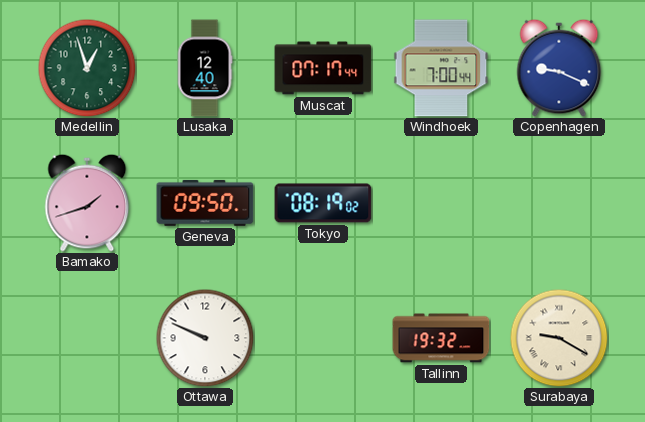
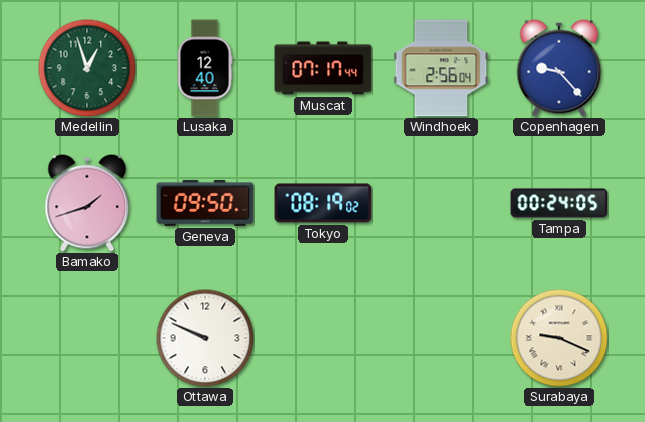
Windhoek: 7:00 -> 2:56
Copenhagen: 9:19 -> 9:23
Tampa: none -> 00:24
Tallinn: 19:32 -> none
Surabaya: 9:20 -> 9:19
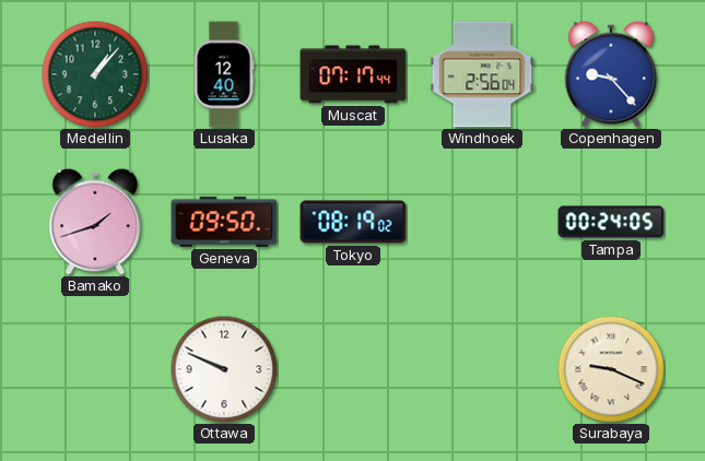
Medellin: 12:57 -> 1:07
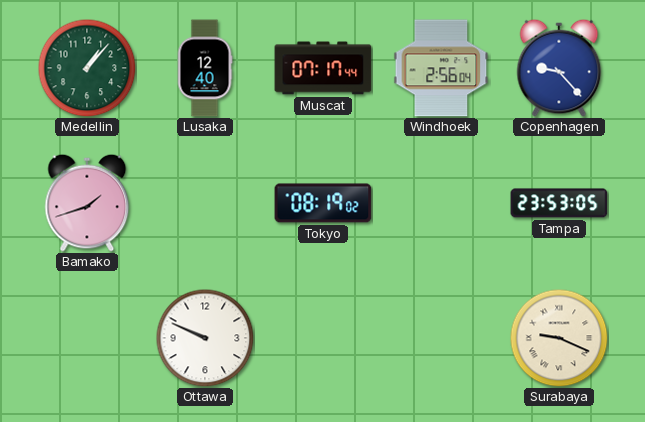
Geneva: 09:50 -> none
Tampa: 00:24 -> 23:53
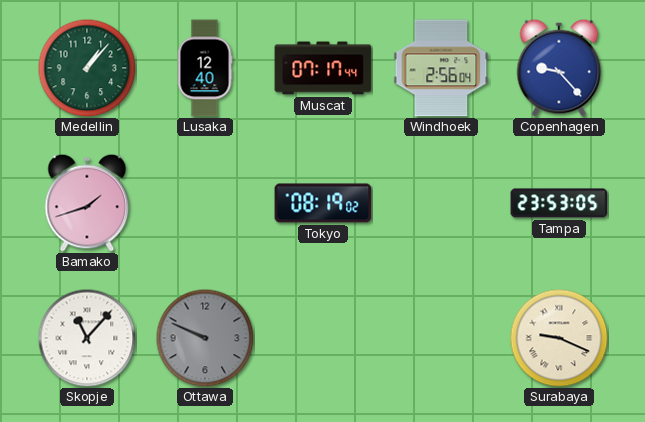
Skopje: none -> 11:07
Ottawa dial: white -> grey
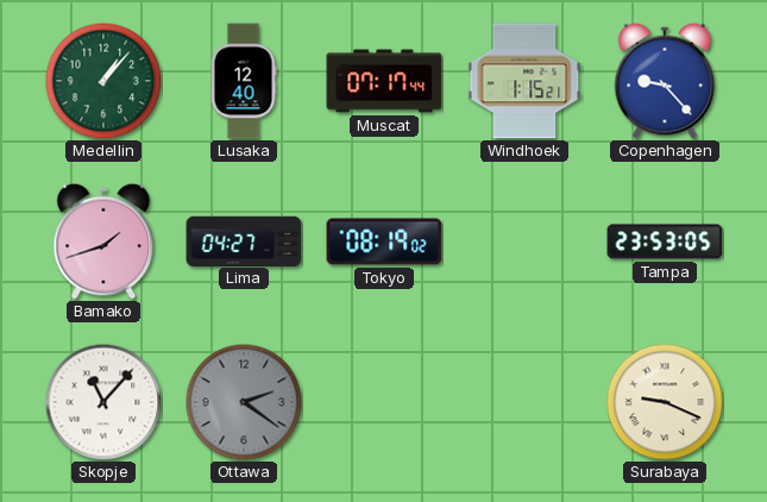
Windhoek: 2:56 -> 1:15
Lima: none -> 04:27
Ottawa: 9:49 -> 2:21
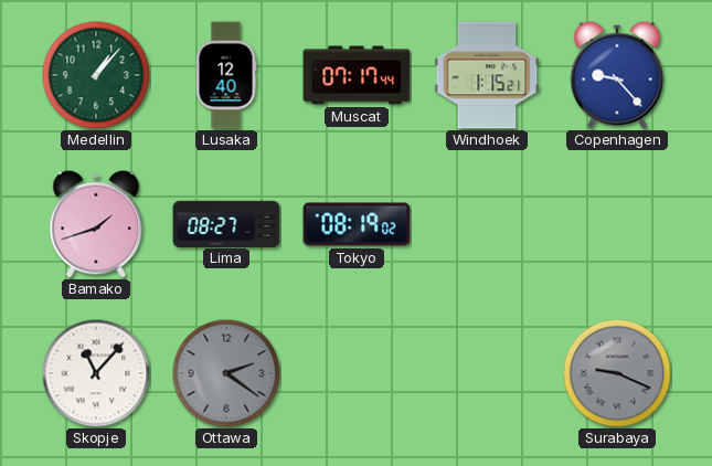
Lima: 04:27 -> 08:27
Tampa: 23:53 -> none
Surabaya dial: cream -> grey
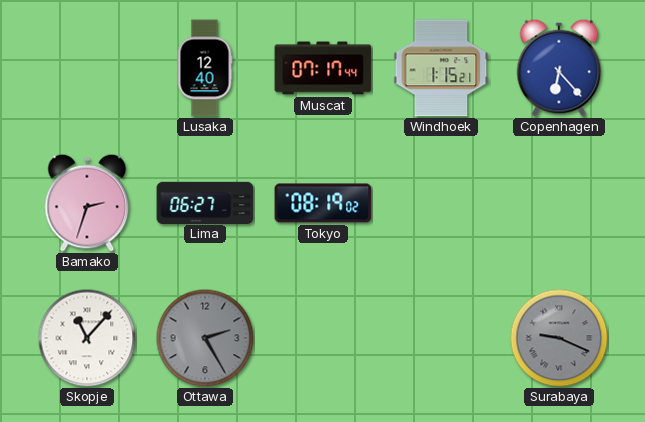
Medellin: 1:07 -> none
Copenhagen: 9:23 -> 6:23
Bamako: 1:42 -> 2:33
Lima: 08:27 -> 06:27
Ottawa: 2:21 -> 2:25
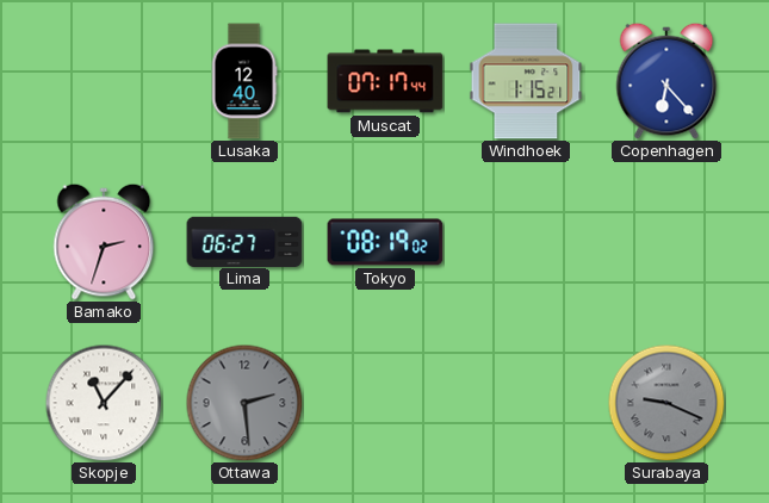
Ottawa: 2:25 -> 2:29
